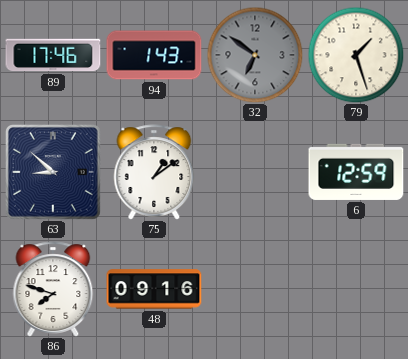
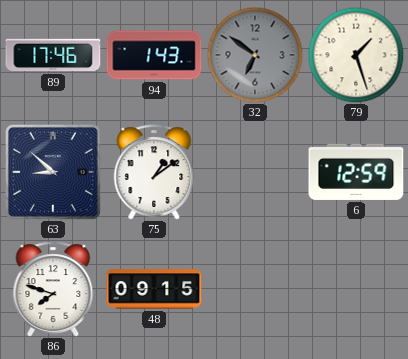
48: 09:16 -> 09:15
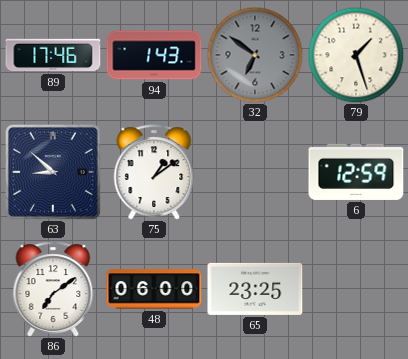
86: 7:48 -> 7:09
48: 09:15 -> 06:00
65: none -> 23:25
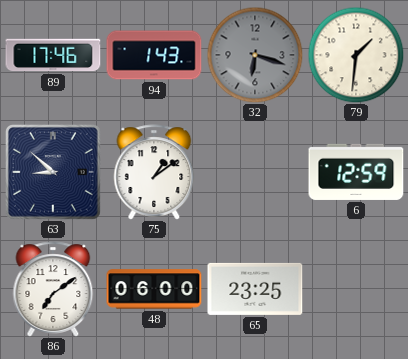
32: 6:51 -> 6:18
79: 1:27 -> 1:31
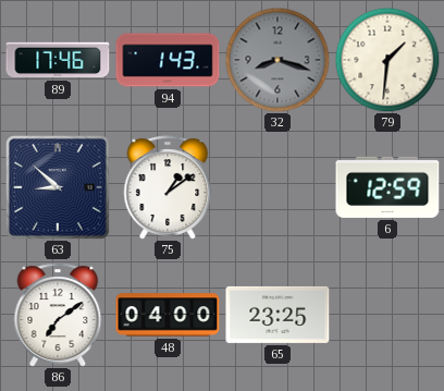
32: 6:18 -> 8:18
48: 06:00 -> 04:00
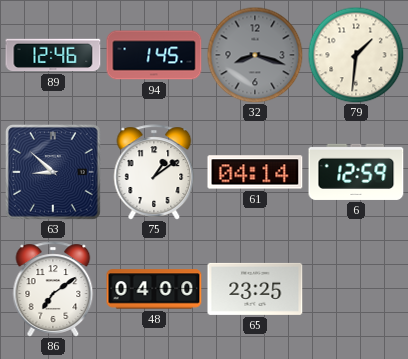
89: 17:46 -> 12:46
94: 1:43 -> 1:45
61: none -> 04:14
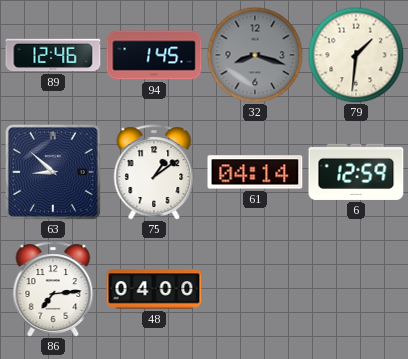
86: 7:09 -> 7:14
65: 23:25 -> none
